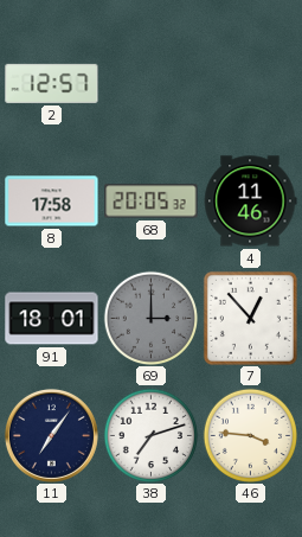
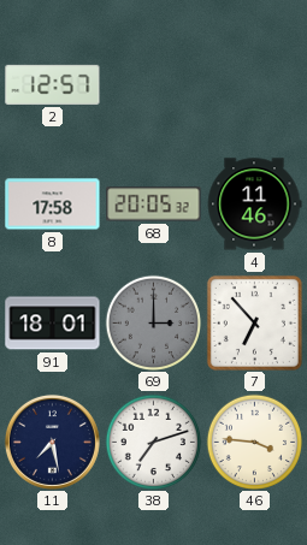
7: 12:53 -> 6:53
11: 7:06 -> 7:28
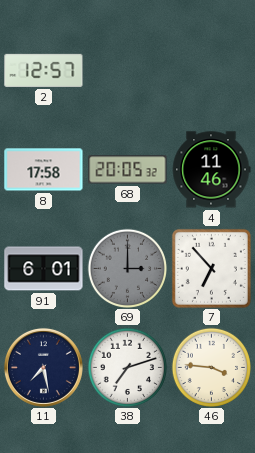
91: 18:01 -> 6:01
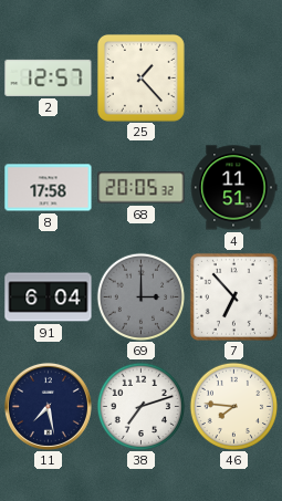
25: none -> 1:23
4: 11:46 -> 11:51
91: 6:01 -> 6:04
46: 3:46 -> 7:46
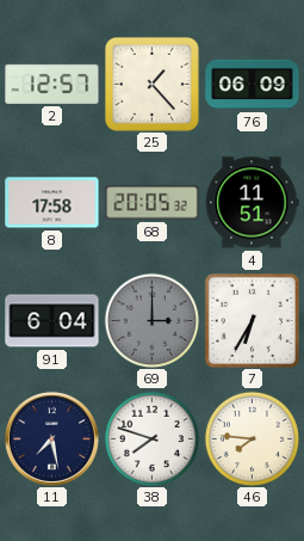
76: none -> 06:09
7: 6:53 -> 6:35
38: 7:12 -> 7:48
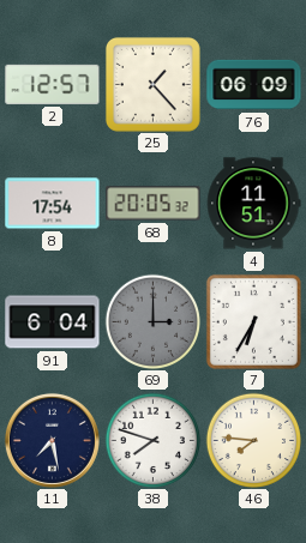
8: 17:58 -> 17:54
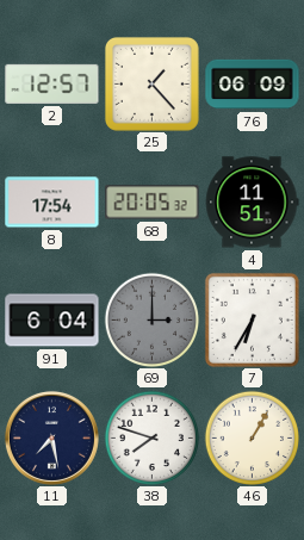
46: 7:46 -> 1:05
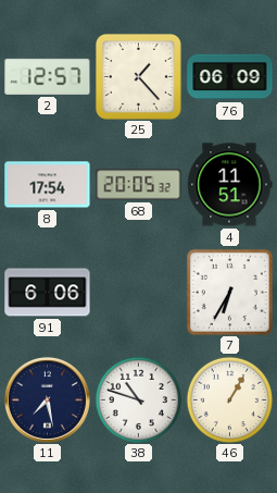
91: 6:04 -> 6:06
69: 3:00 -> none
38: 7:48 -> 10:48
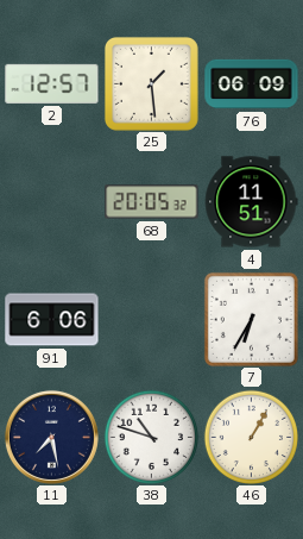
25: 1:23 -> 1:29
8: 17:54 -> none
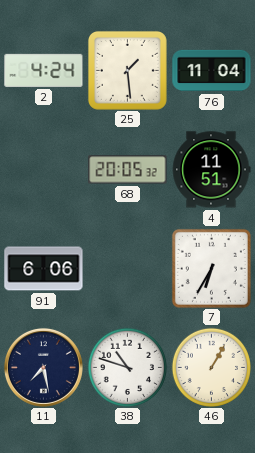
2: 12:57 -> 4:24
76: 06:09 -> 11:04
